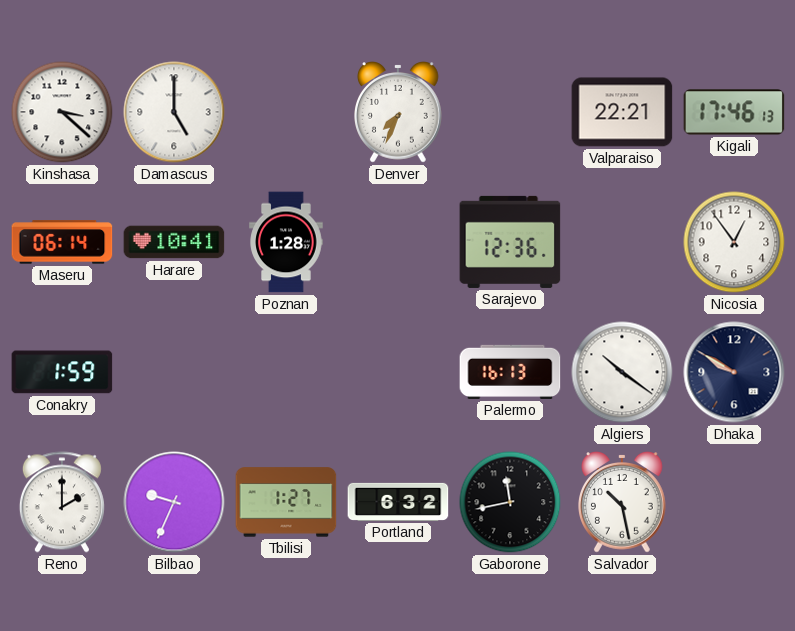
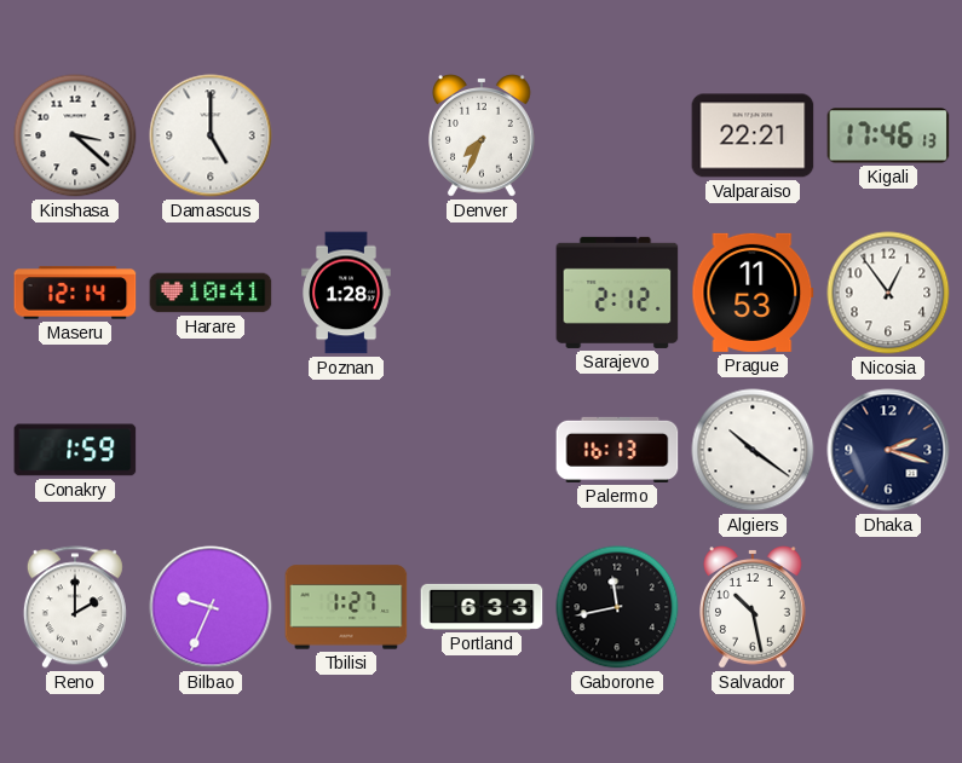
Maseru: 06:14 -> 12:14
Sarajevo: 12:36 -> 2:12
Prague: none -> 11:53
Dhaka: 9:50 -> 2:18
Portland: 6:32 -> 6:33
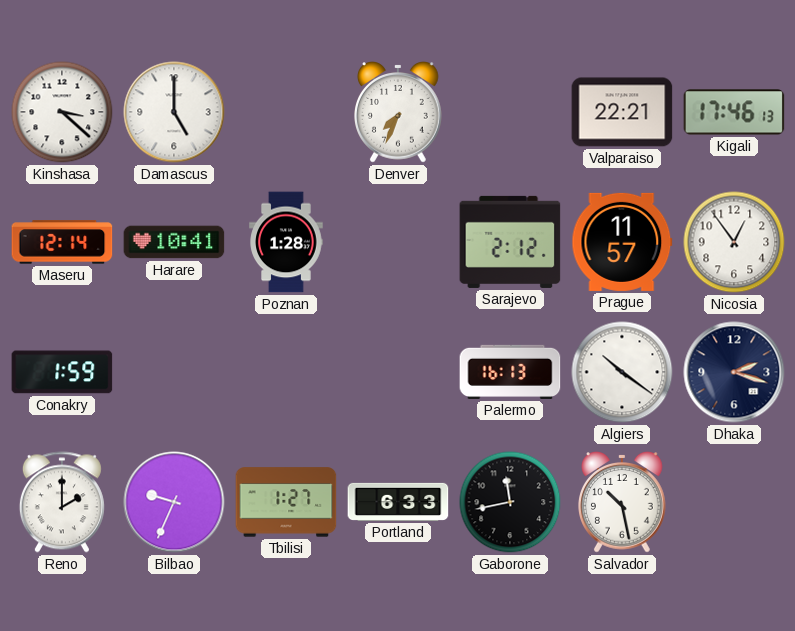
Prague: 11:53 -> 11:57
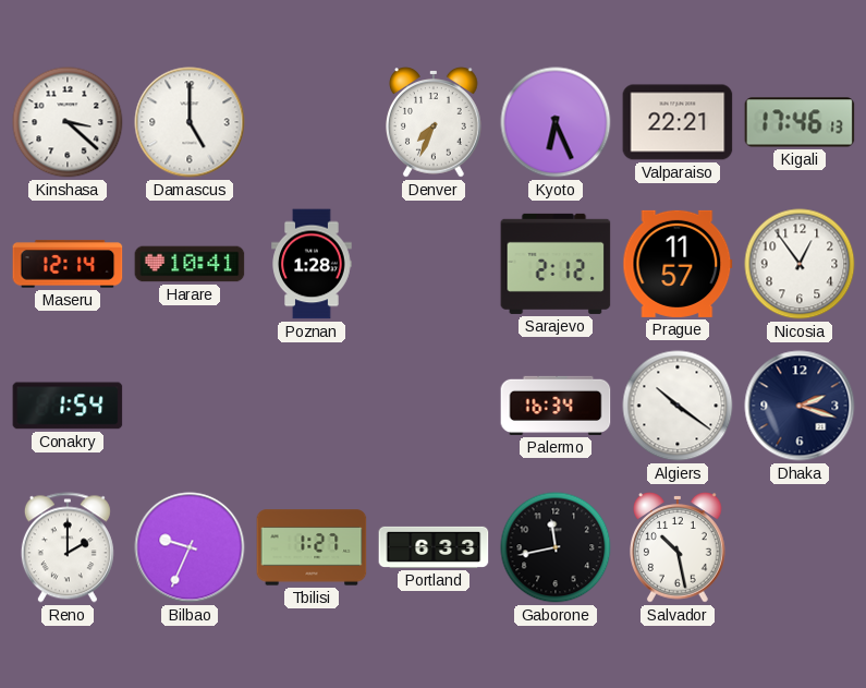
Kyoto: none -> 6:26
Conakry: 1:59 -> 1:54
Palermo: 16:13 -> 16:34
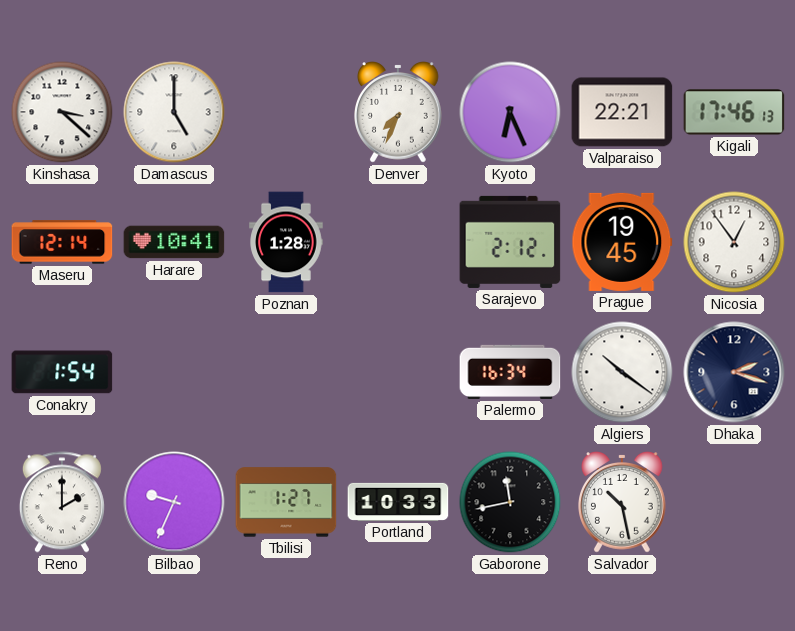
Prague: 11:57 -> 19:45
Portland: 6:33 -> 10:33
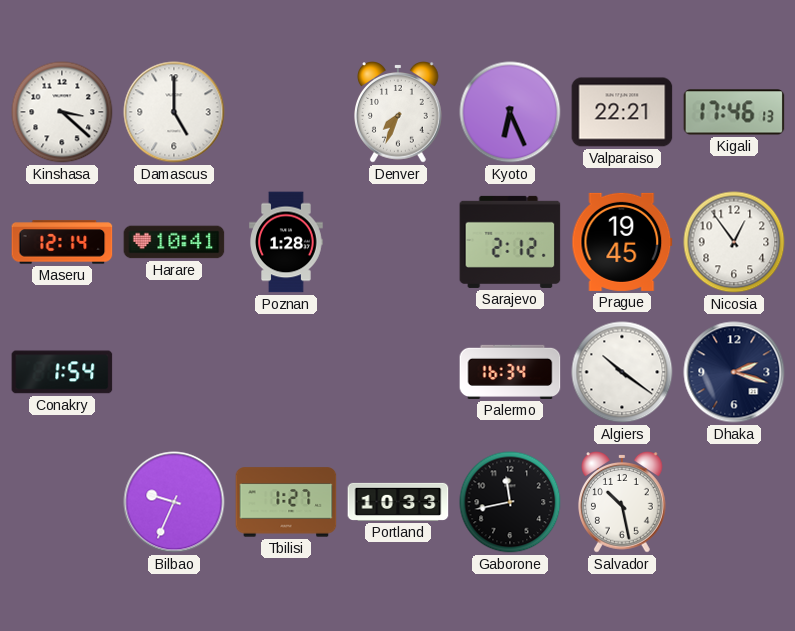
Reno: 2:00 -> none
